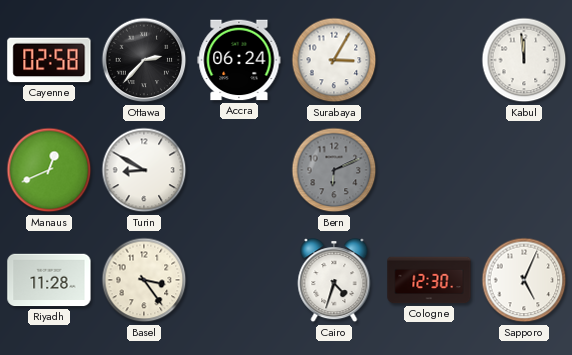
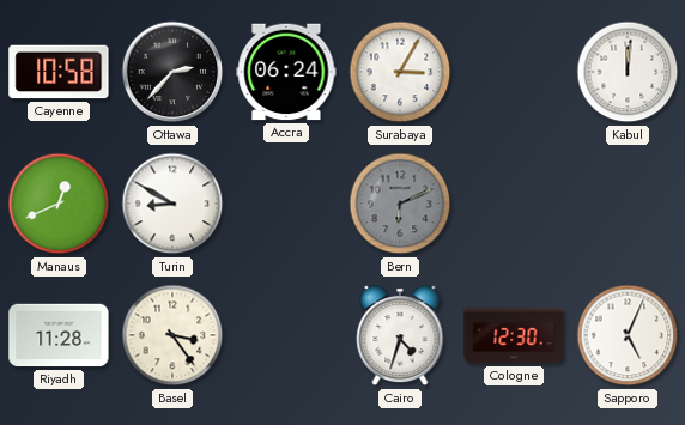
Cayenne: 02:58 -> 10:58
Kabul: 11:59 -> 12:01
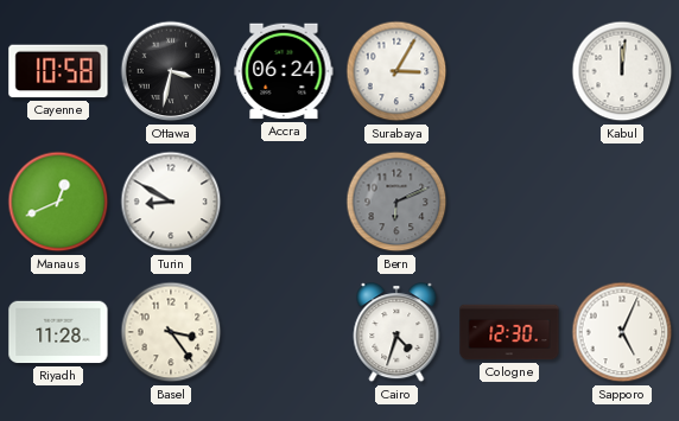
Ottawa: 2:37 -> 3:32
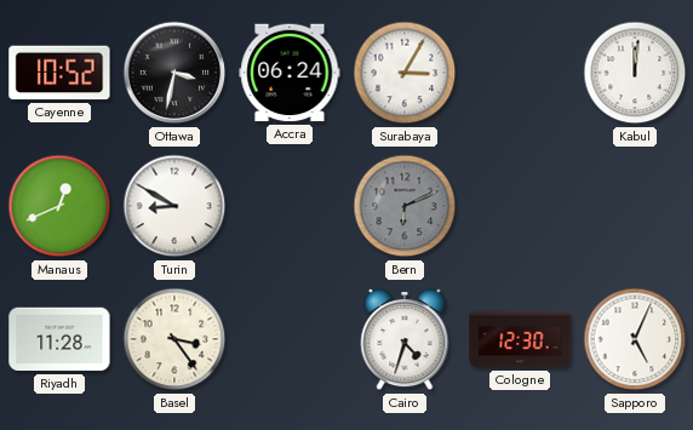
Cayenne: 10:58 -> 10:52
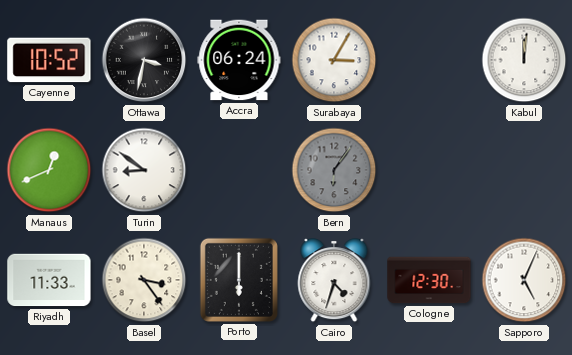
Turin: 8:50 -> 8:51
Bern: 6:11 -> 6:06
Riyadh: 11:28 -> 11:33
Porto: none -> 6:00
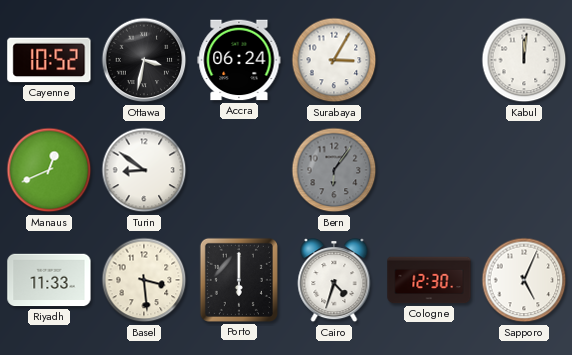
Basel: 3:24 -> 3:29
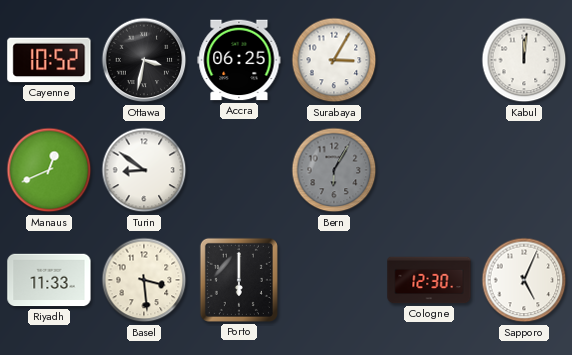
Accra: 06:24 -> 06:25
Bern: 6:06 -> 6:05
Cairo: 4:33 -> none
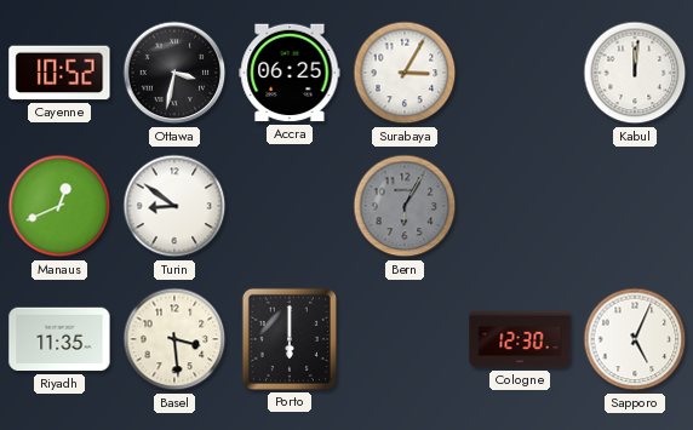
Riyadh: 11:33 -> 11:35
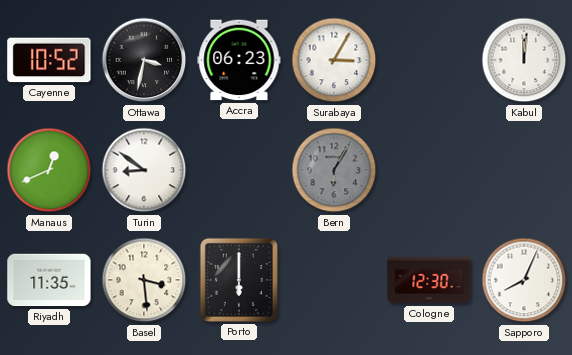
Accra: 06:25 -> 06:23
Sapporo: 5:04 -> 8:04
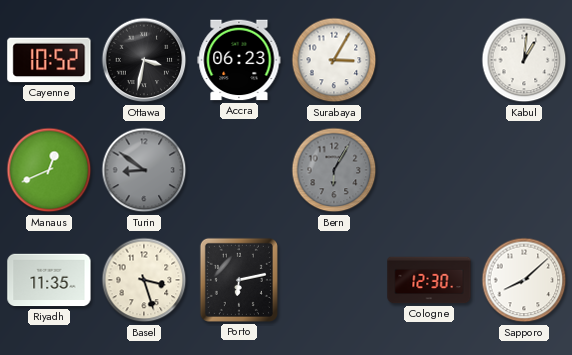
Kabul: 12:01 -> 1:01
Turin dial: white -> grey
Basel: 3:29 -> 3:27
Porto: 6:00 -> 6:13
Sapporo: 8:04 -> 8:08
